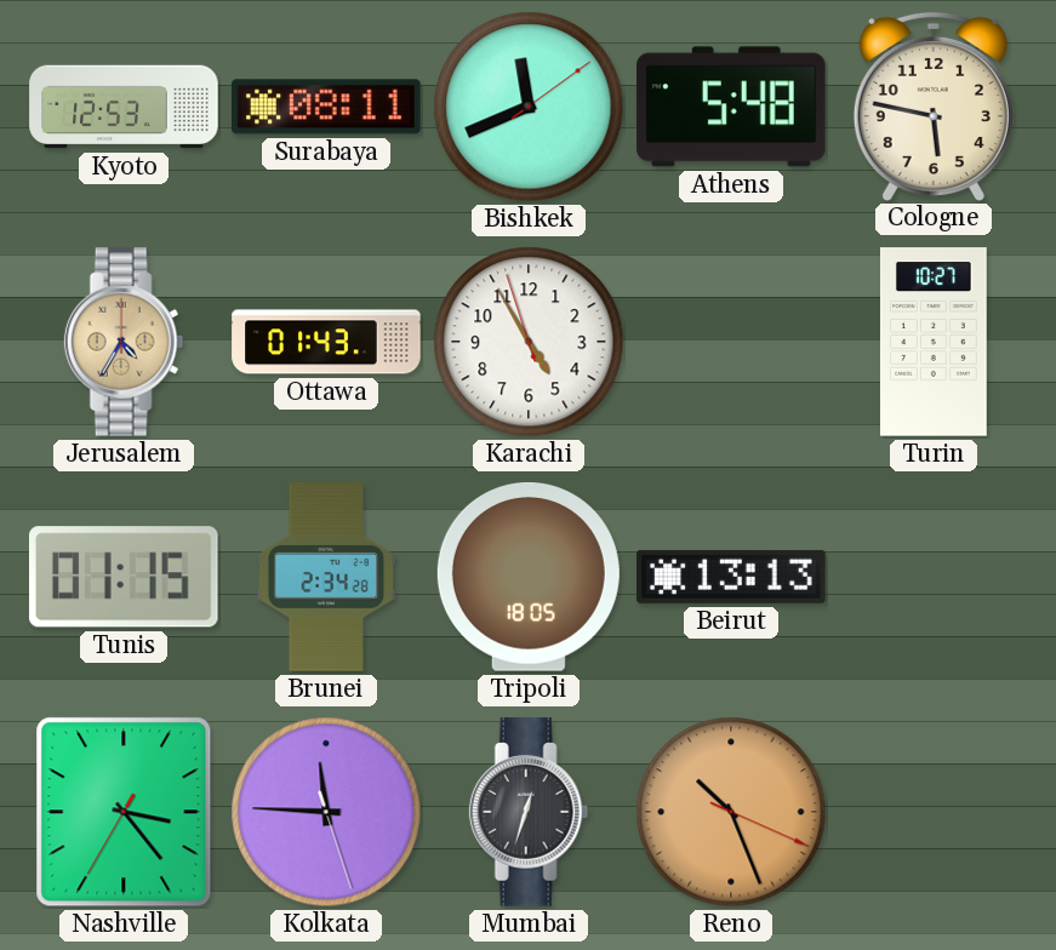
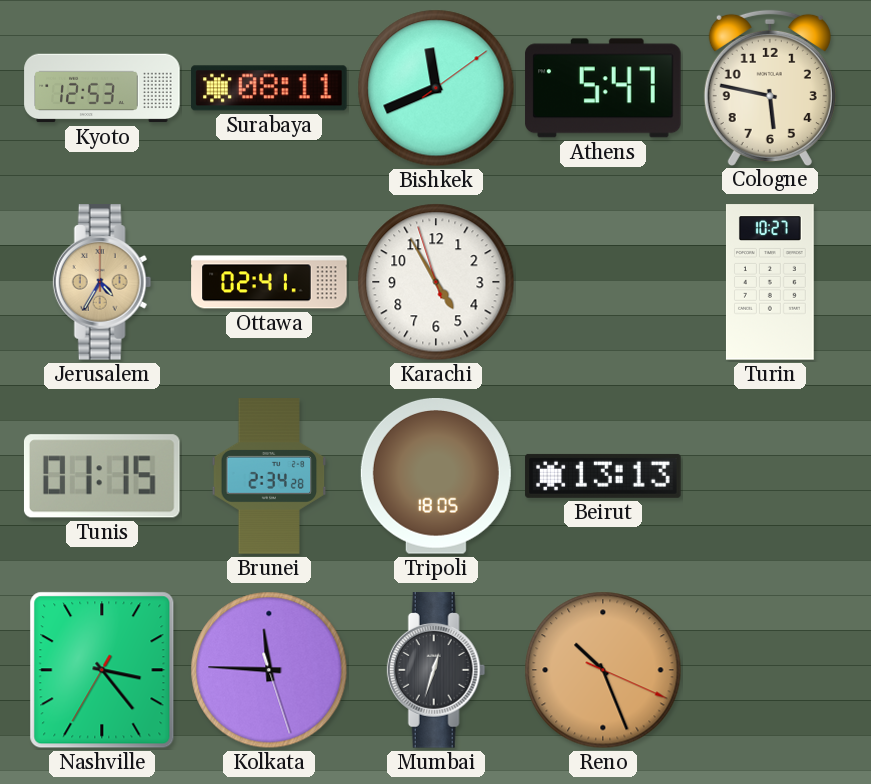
Athens: 5:48 -> 5:47
Ottawa: 01:43 -> 02:41
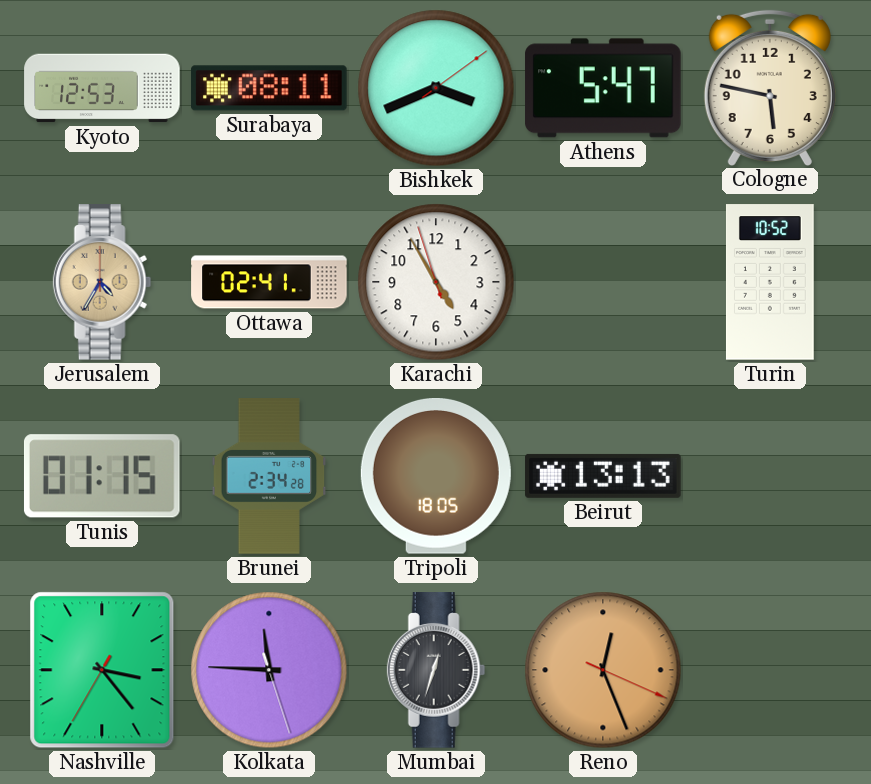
Bishkek: 11:41 -> 3:41
Turin: 10:27 -> 10:52
Reno: 10:26 -> 12:26
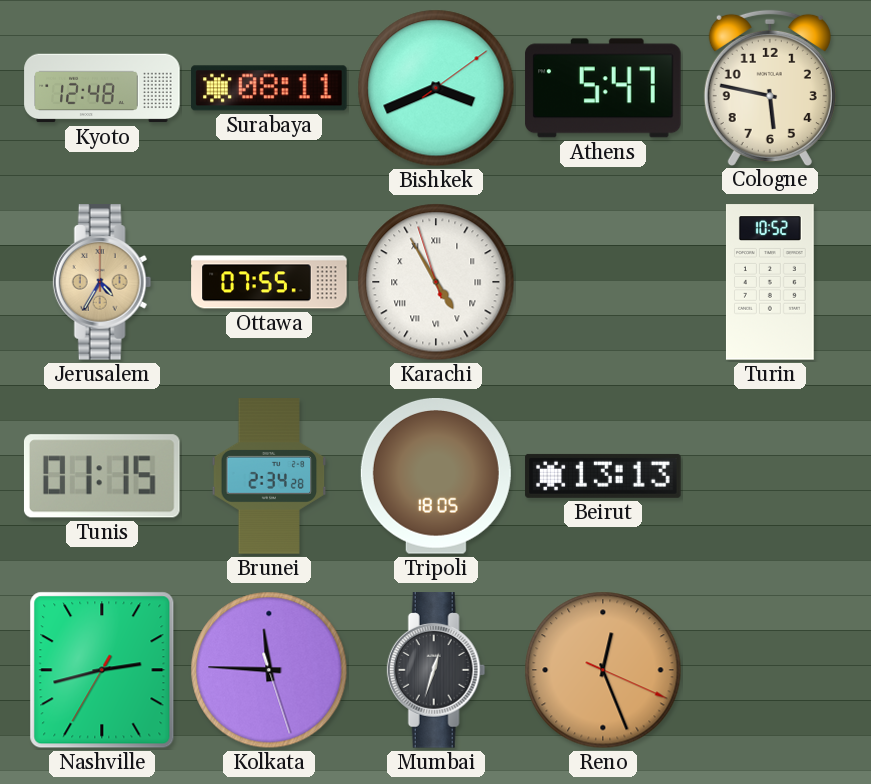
Kyoto: 12:53 -> 12:48
Ottawa: 02:41 -> 07:55
Karachi numerals: Arabic -> Roman
Nashville: 3:23 -> 2:42
